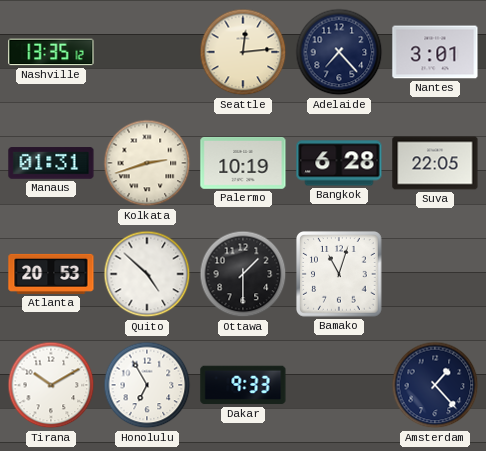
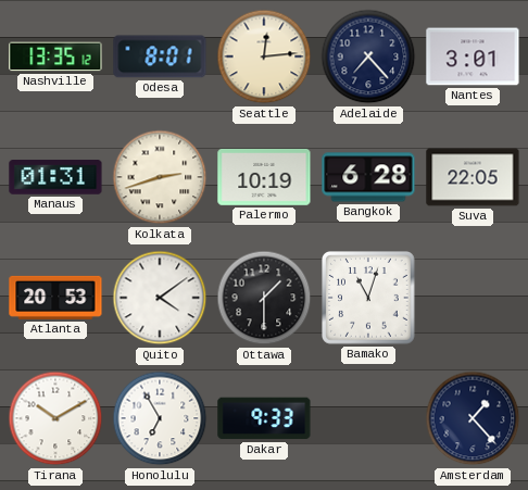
Odesa: none -> 8:01
Quito: 4:52 -> 4:09
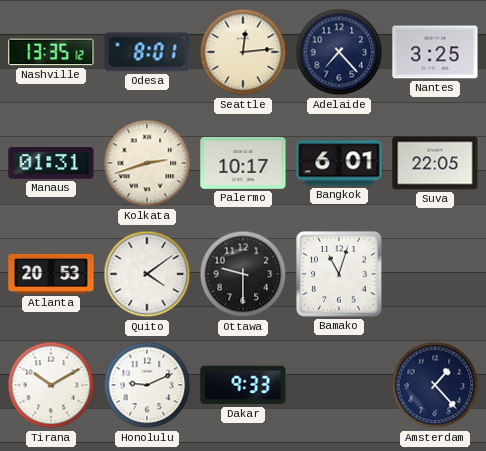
Nantes: 3:01 -> 3:25
Palermo: 10:19 -> 10:17
Bangkok: 6:28 -> 6:01
Ottawa: 1:30 -> 9:30
Honolulu: 6:55 -> 9:11
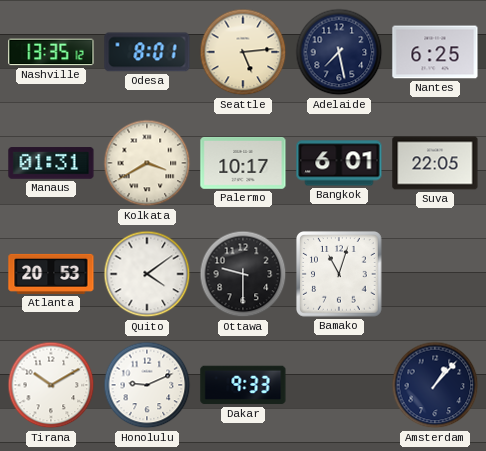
Seattle: 12:14 -> 5:14
Adelaide: 7:23 -> 7:28
Nantes: 3:25 -> 6:25
Kolkata: 2:42 -> 3:40
Amsterdam: 1:23 -> 1:07
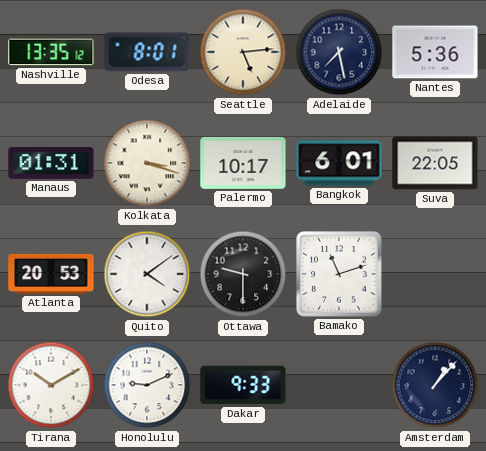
Nantes: 6:25 -> 5:36
Kolkata: 3:40 -> 3:18
Bamako: 11:03 -> 11:12
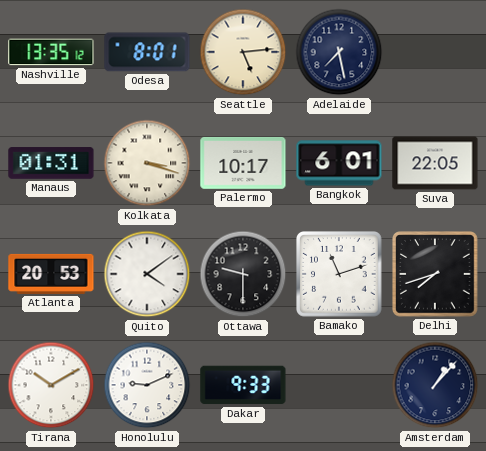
Nantes: 5:36 -> none
Delhi: none -> 7:42
